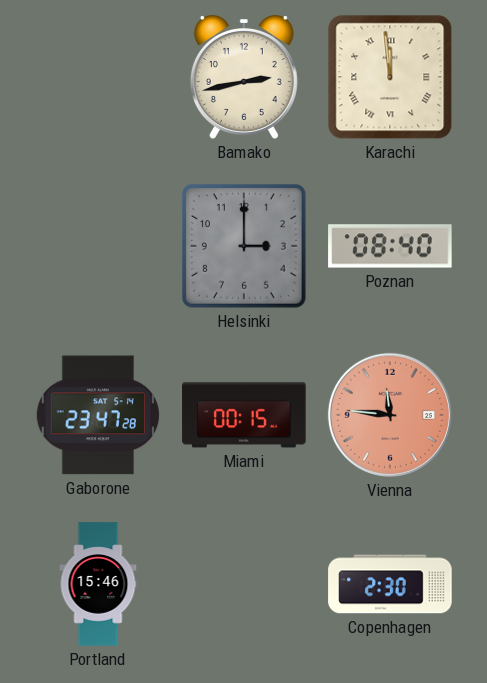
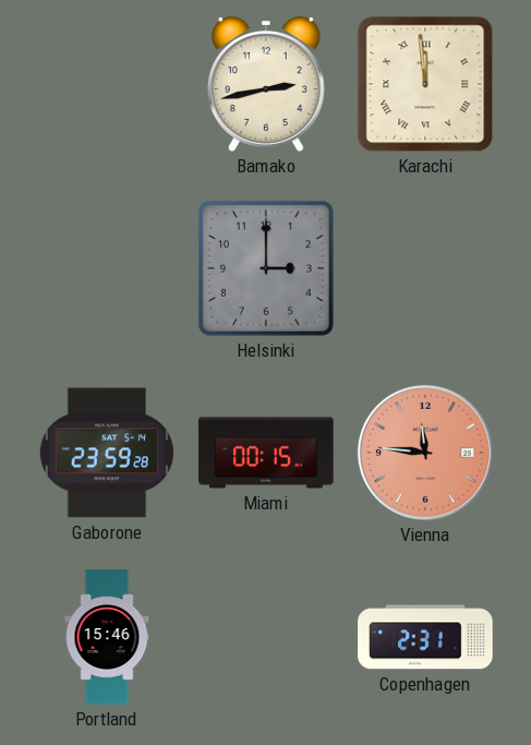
Poznan: 08:40 -> none
Gaborone: 23:47 -> 23:59
Copenhagen: 2:30 -> 2:31
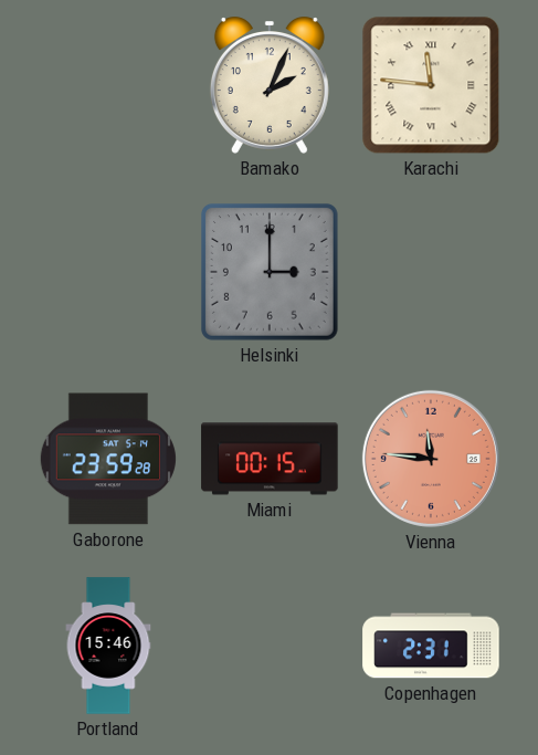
Bamako: 2:43 -> 2:04
Karachi: 11:59 -> 11:46
